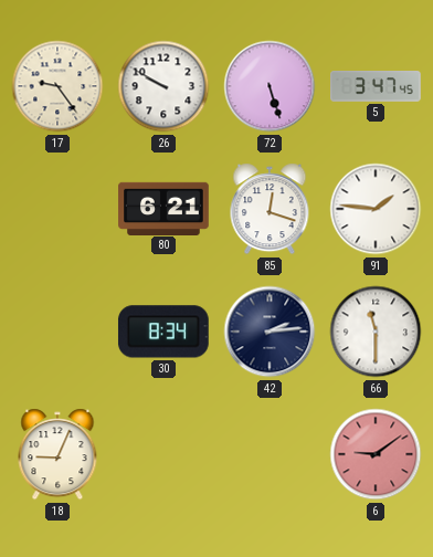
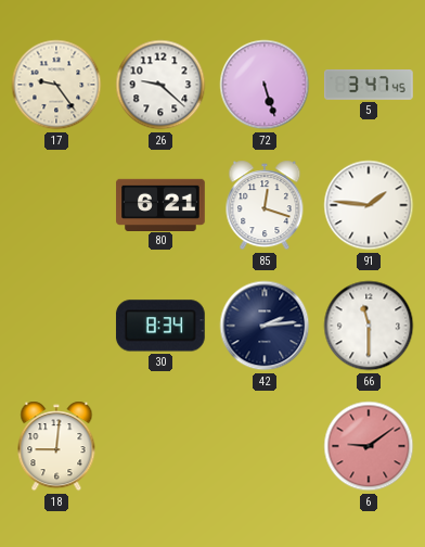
26: 9:50 -> 9:22
18: 9:04 -> 9:01
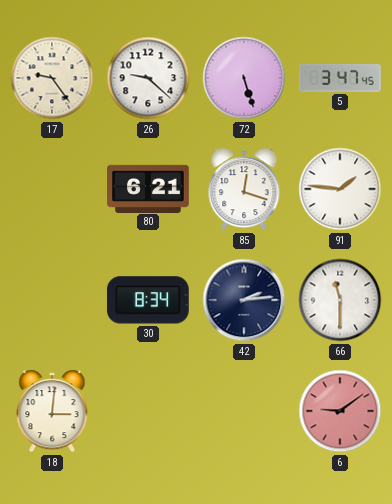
18: 9:01 -> 3:01
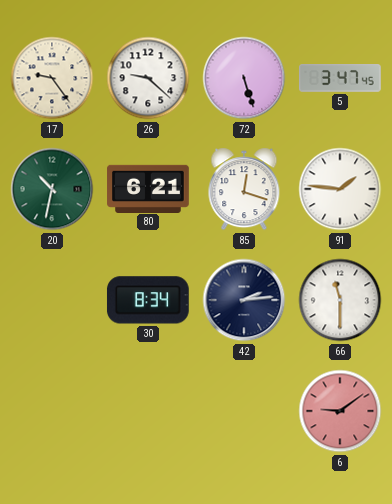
20: none -> 10:32
18: 3:01 -> none
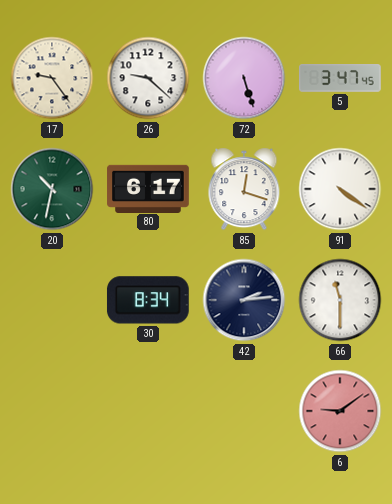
80: 6:21 -> 6:17
91: 1:46 -> 4:21
